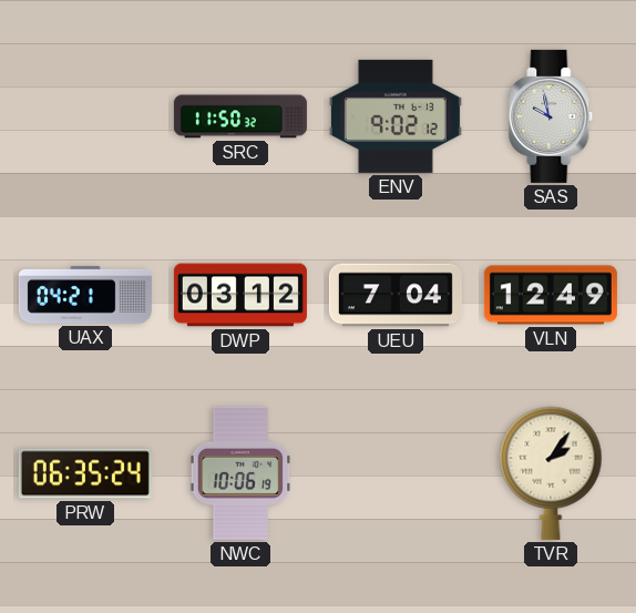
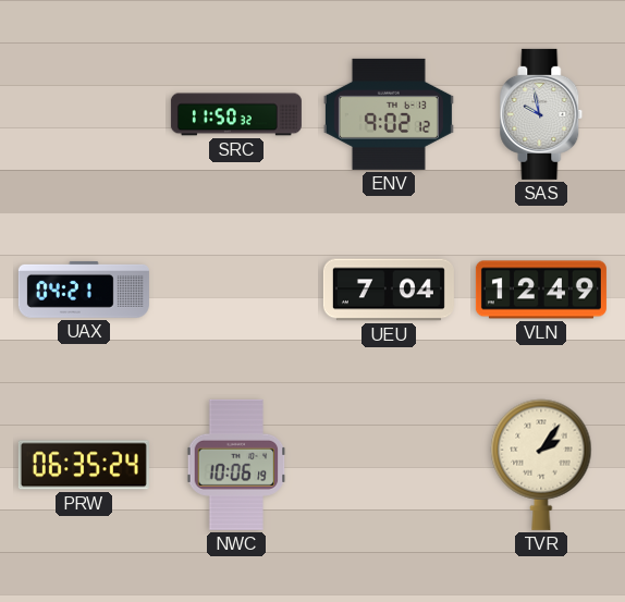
DWP: 03:12 -> none
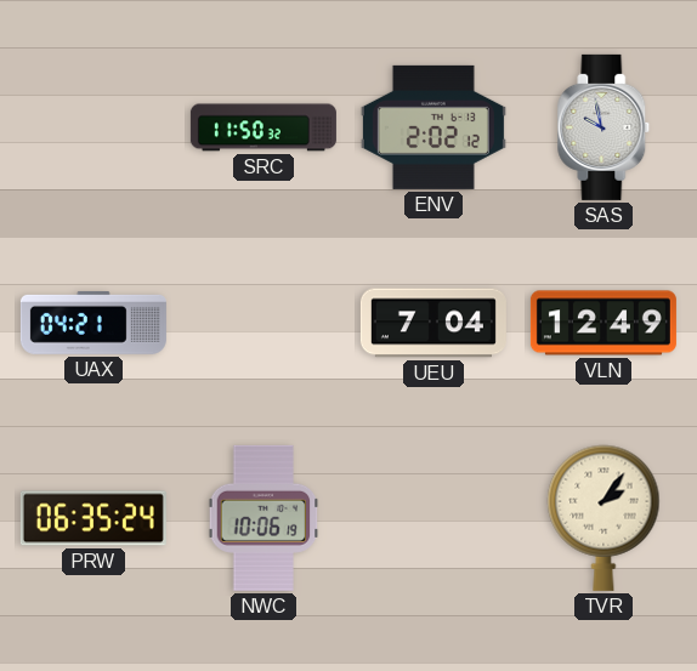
ENV: 9:02 -> 2:02
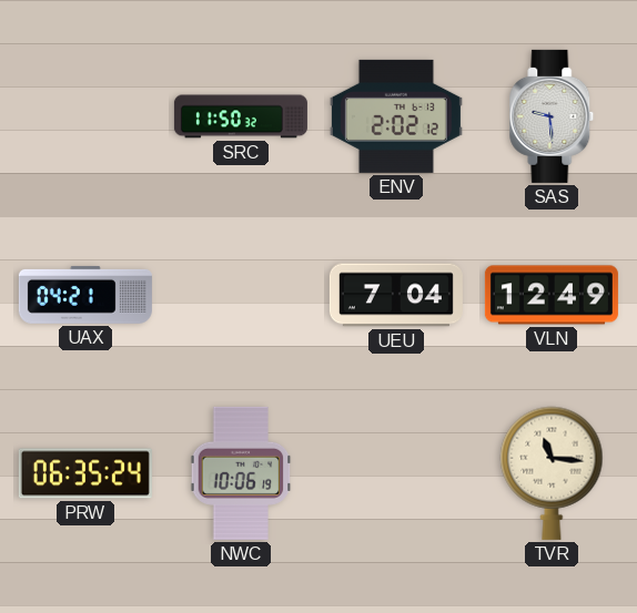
SAS: 9:58 -> 9:29
TVR: 2:06 -> 11:16
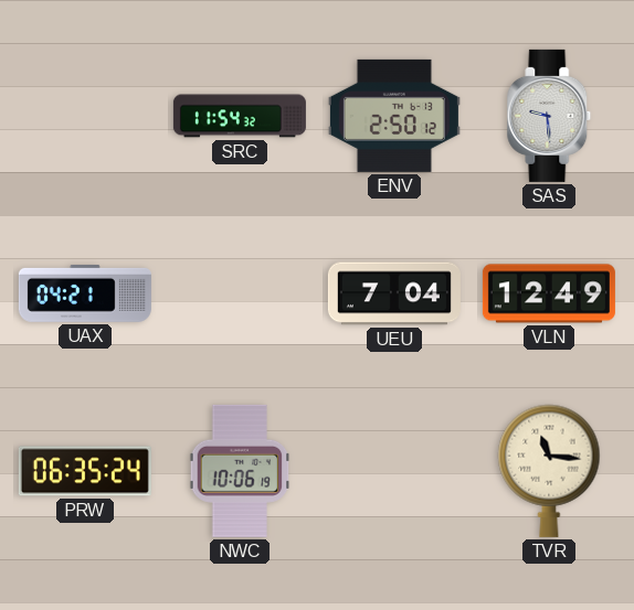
SRC: 11:50 -> 11:54
ENV: 2:02 -> 2:50
